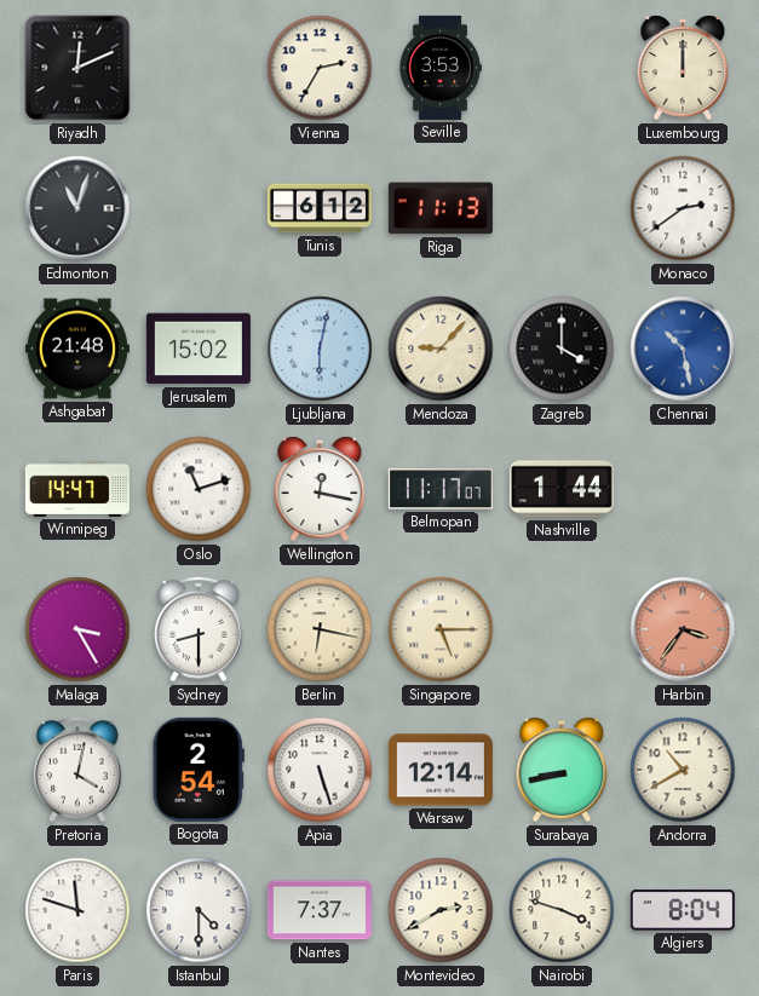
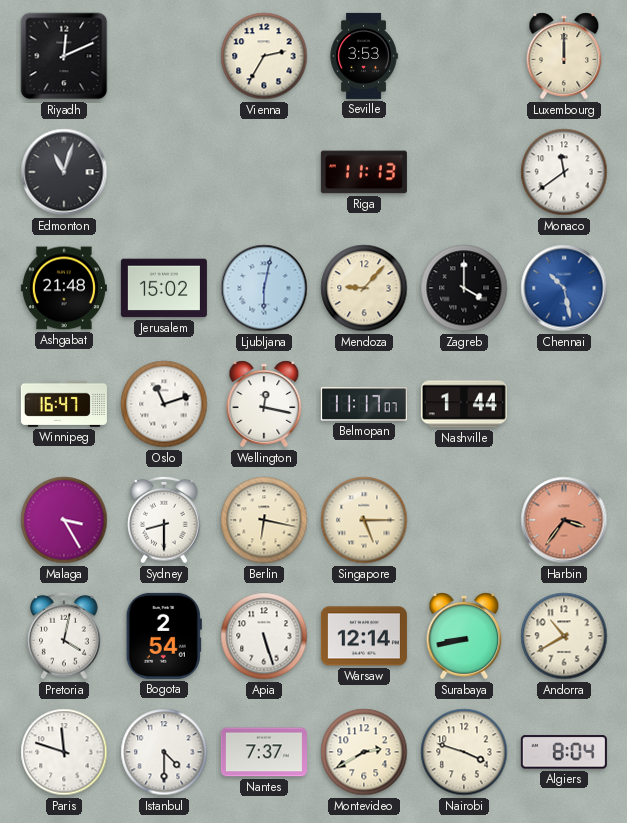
Tunis: 6:12 -> none
Monaco: 2:39 -> 11:39
Winnipeg: 14:47 -> 16:47
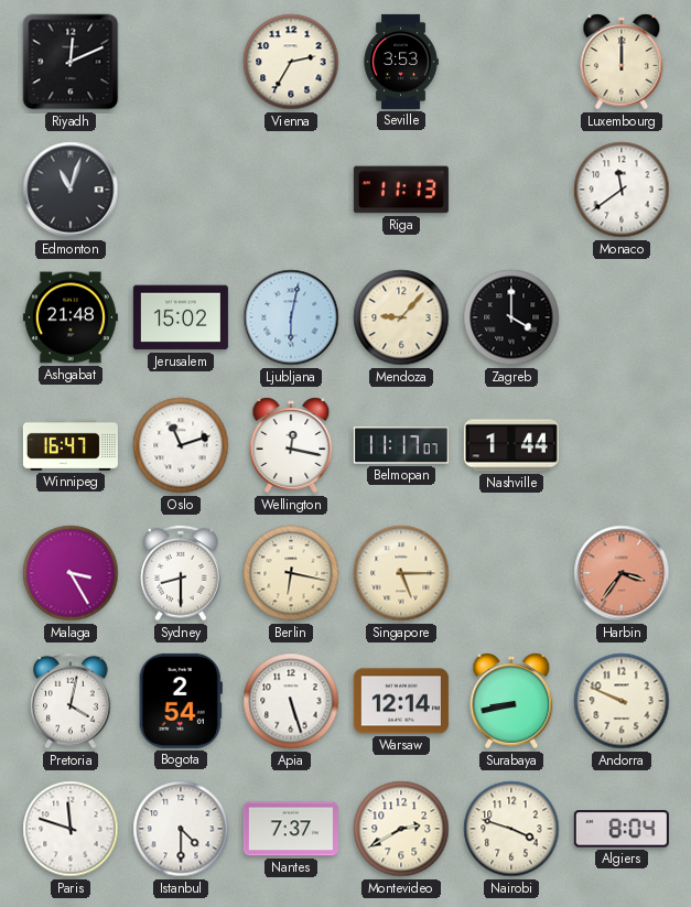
Chennai: 10:28 -> none
Andorra: 10:40 -> 9:49
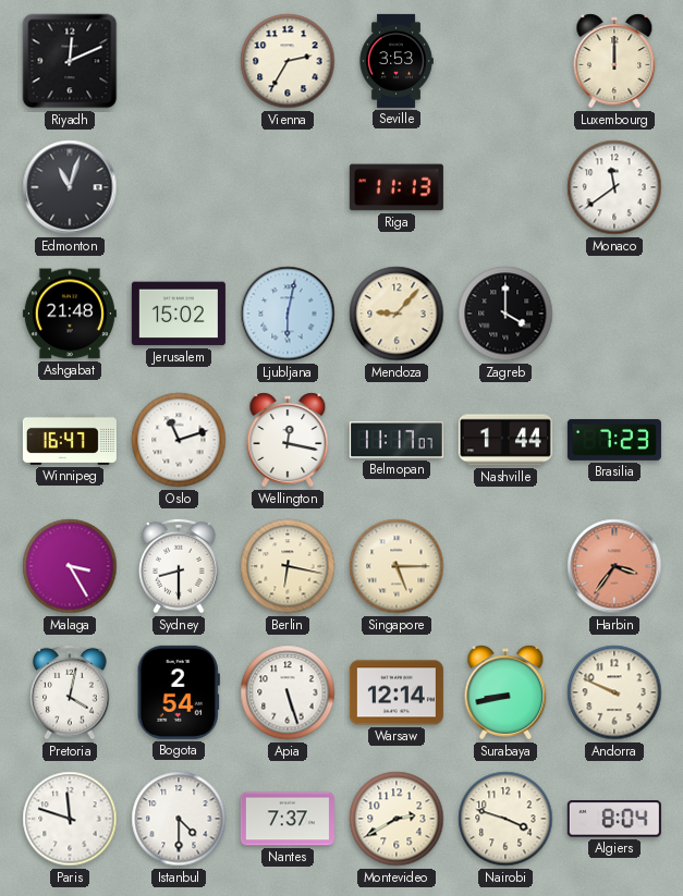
Brasilia: none -> 7:23
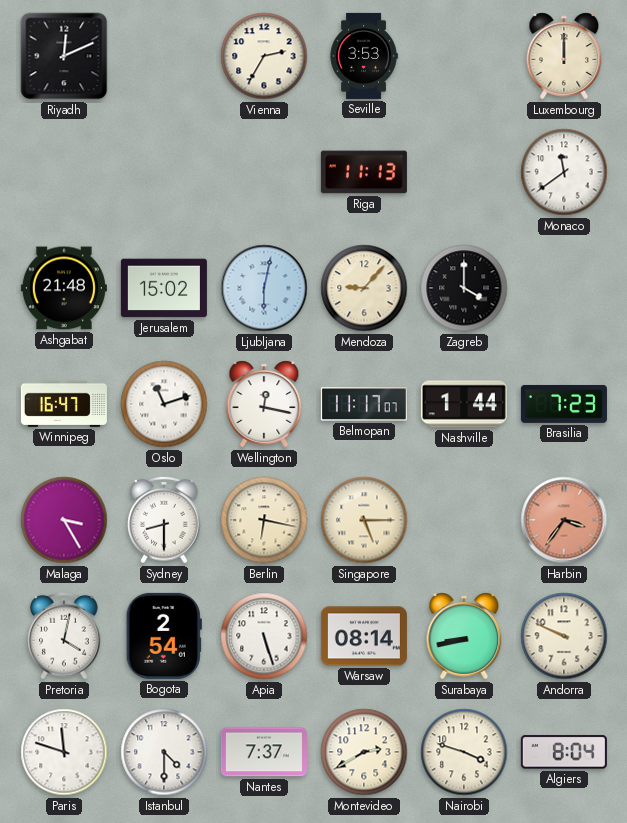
Edmonton: 11:03 -> none
Warsaw: 12:14 -> 08:14
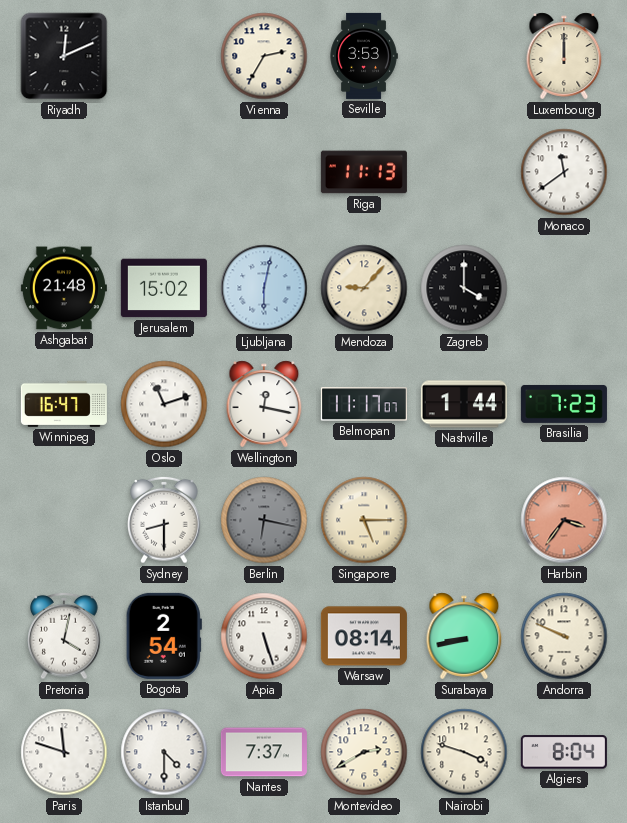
Malaga: 3:25 -> none
Berlin dial: cream -> grey
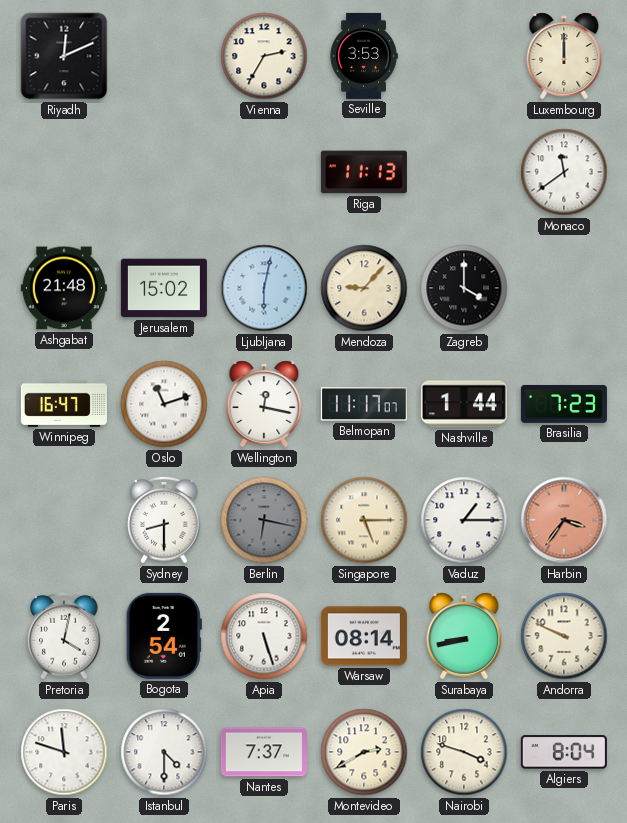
Vaduz: none -> 1:15
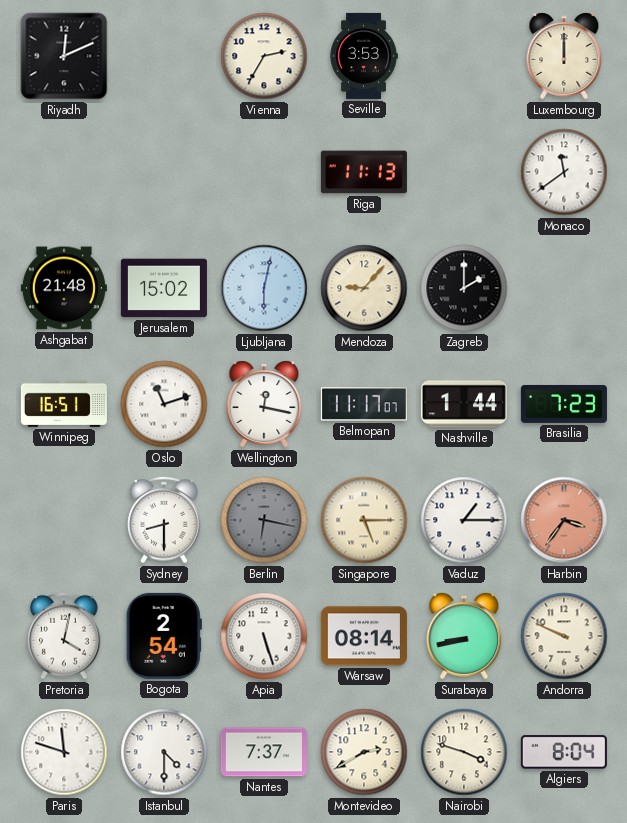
Zagreb: 4:00 -> 2:00
Winnipeg: 16:47 -> 16:51
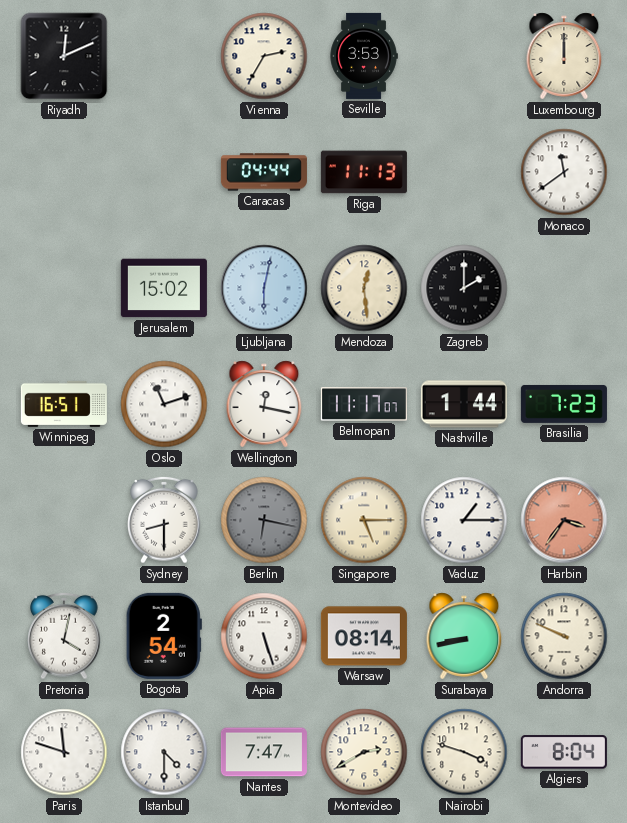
Caracas: none -> 04:44
Ashgabat: 21:48 -> none
Mendoza: 9:07 -> 12:29
Nantes: 7:37 -> 7:47
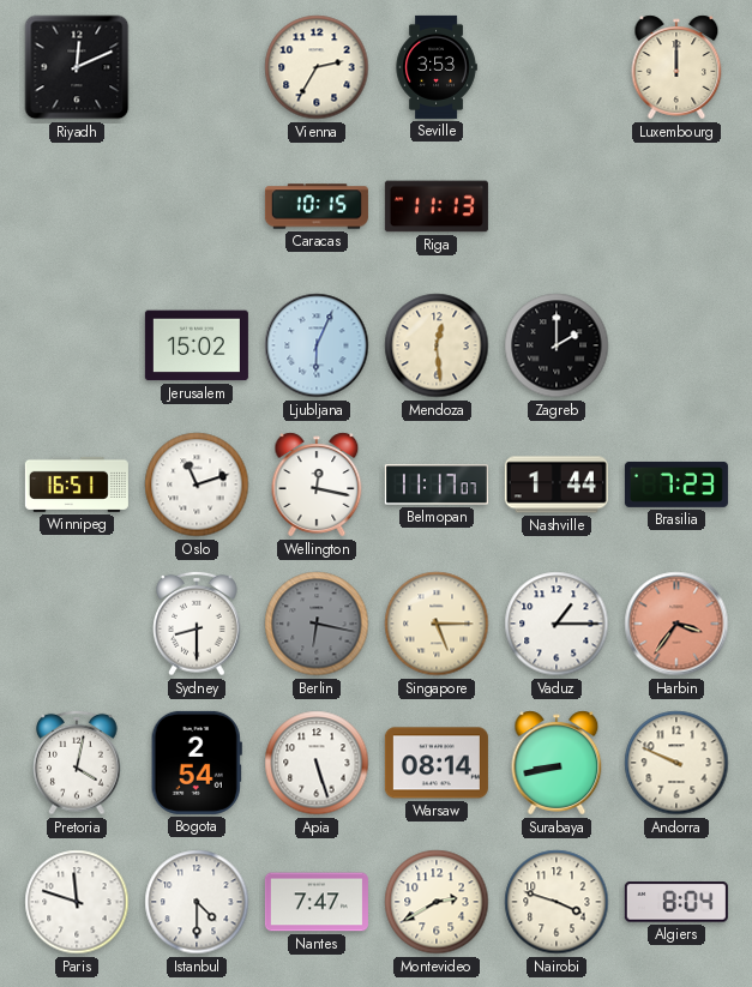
Caracas: 04:44 -> 10:15
Monaco: 11:39 -> none
Ljubljana: 6:02 -> 6:04
